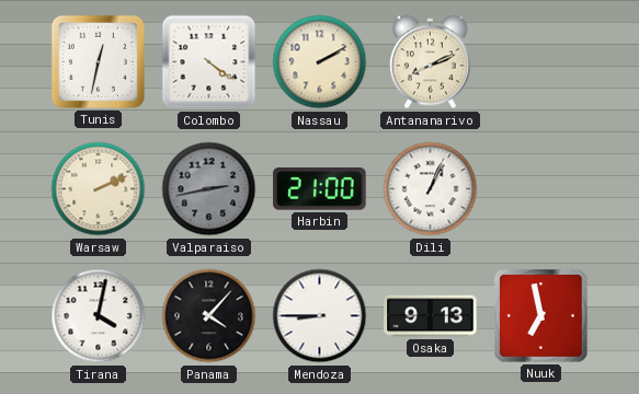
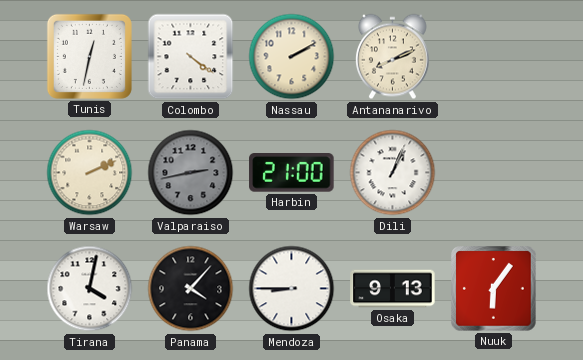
Nuuk: 6:58 -> 6:06
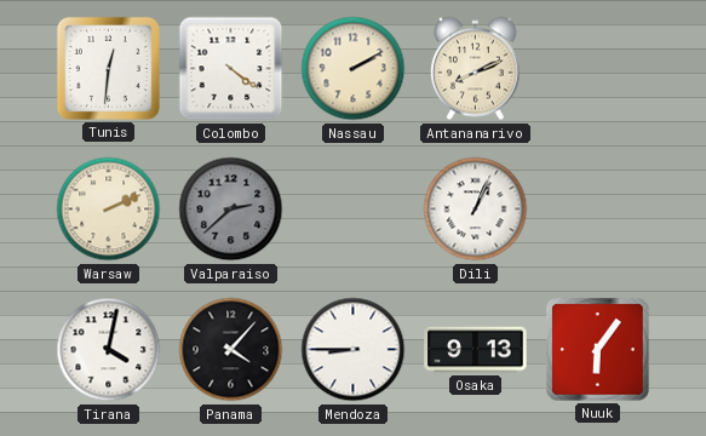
Tunis: 12:32 -> 12:31
Valparaiso: 2:43 -> 2:38
Harbin: 21:00 -> none
